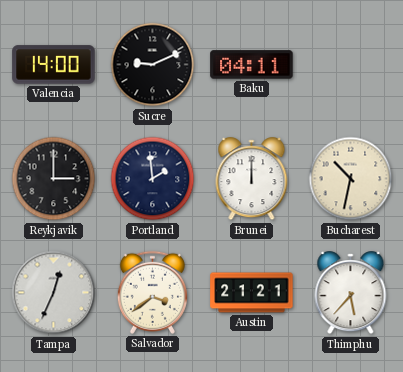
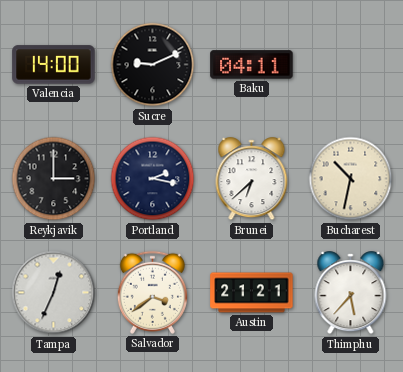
Portland: 1:59 -> 2:17
Brunei: 12:00 -> 6:38
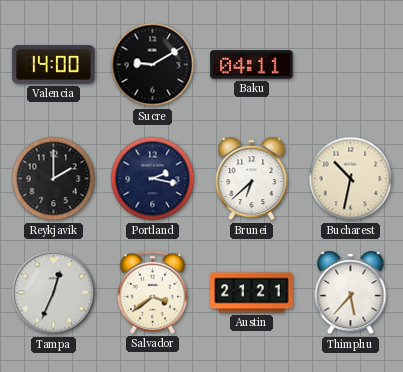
Sucre: 9:11 -> 9:10
Reykjavik: 3:00 -> 2:00
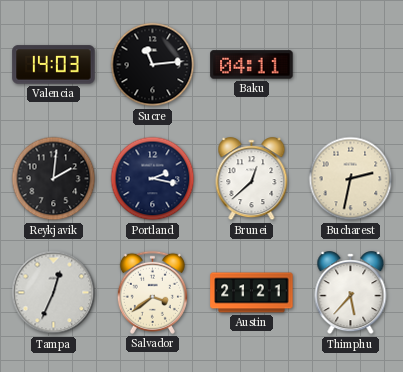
Valencia: 14:00 -> 14:03
Sucre: 9:10 -> 11:14
Reykjavik: 2:00 -> 2:01
Brunei: 6:38 -> 12:38
Bucharest: 10:32 -> 2:32
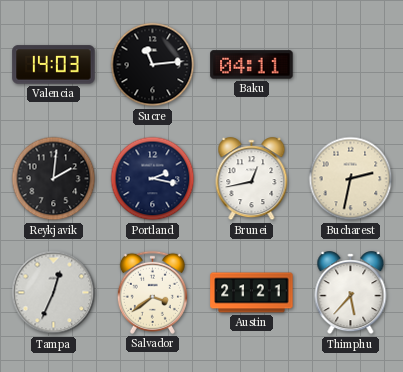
Brunei: 12:38 -> 12:43
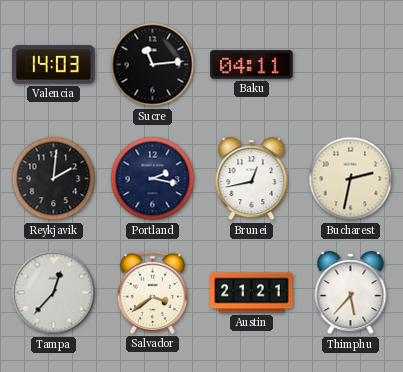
Tampa: 12:34 -> 12:37
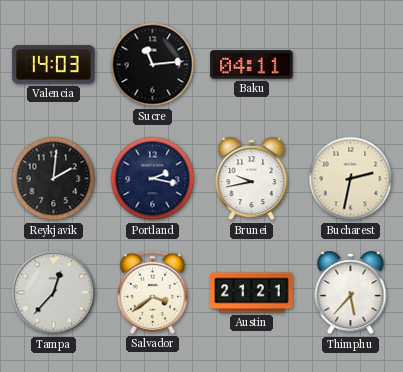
Brunei: 12:43 -> 9:43
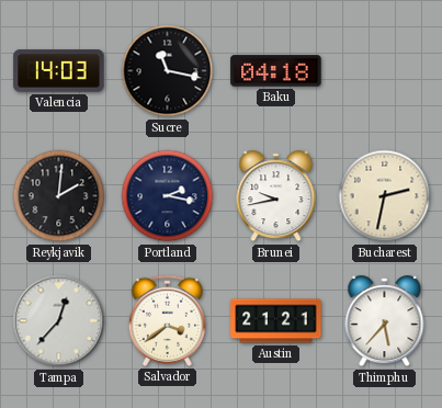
Sucre: 11:14 -> 11:17
Baku: 04:11 -> 04:18
